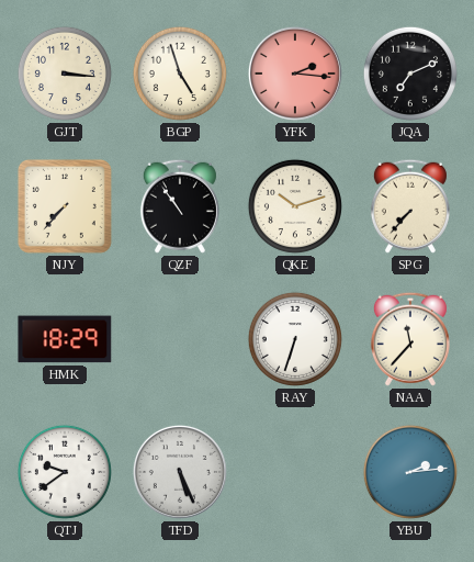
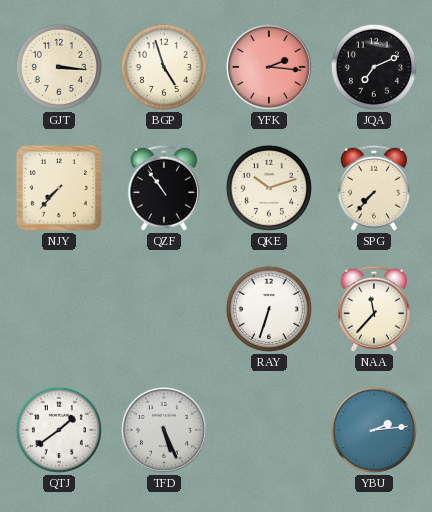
HMK: 18:29 -> none
QTJ: 9:39 -> 1:39
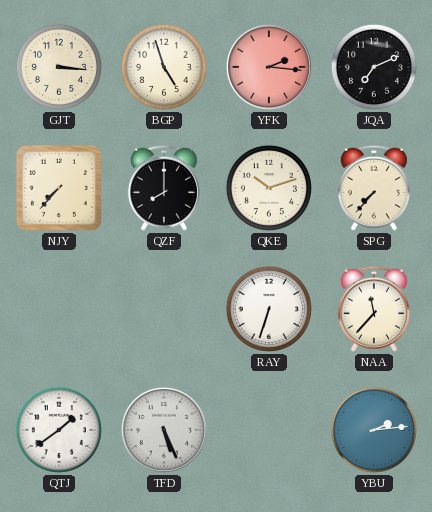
QZF: 10:54 -> 8:00
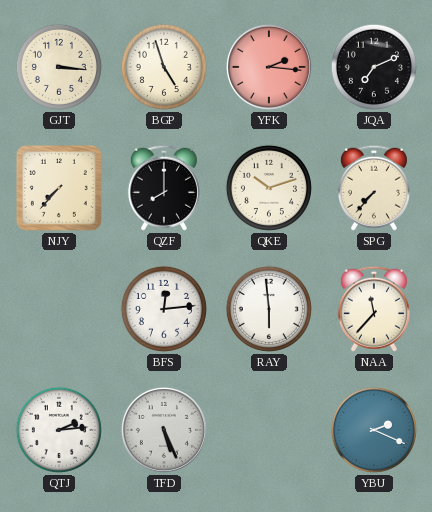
BFS: none -> 12:14
RAY: 6:33 -> 5:59
QTJ: 1:39 -> 2:14
YBU: 2:14 -> 2:19
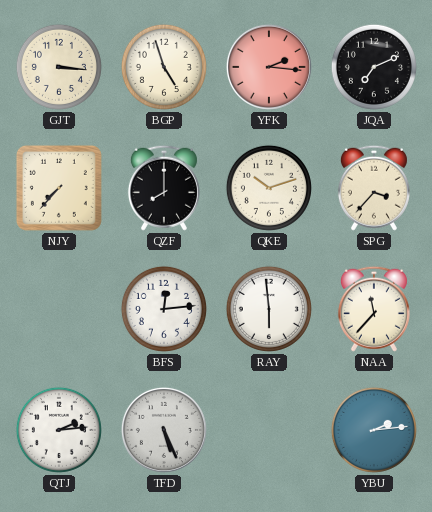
SPG: 7:37 -> 3:37
YBU: 2:19 -> 2:14
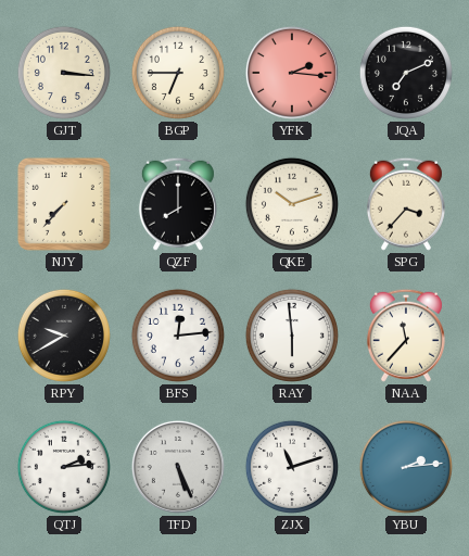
BGP: 4:57 -> 6:45
RPY: none -> 9:40
ZJX: none -> 11:12
